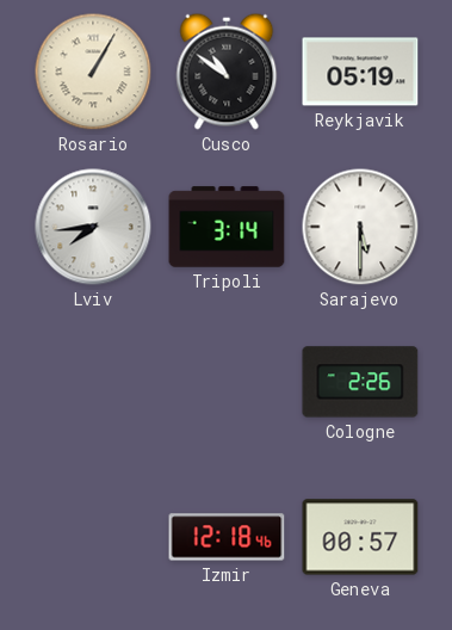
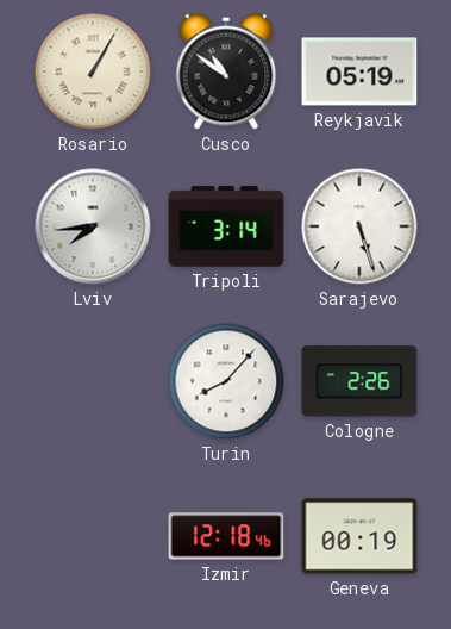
Sarajevo: 5:30 -> 5:27
Turin: none -> 8:07
Geneva: 00:57 -> 00:19
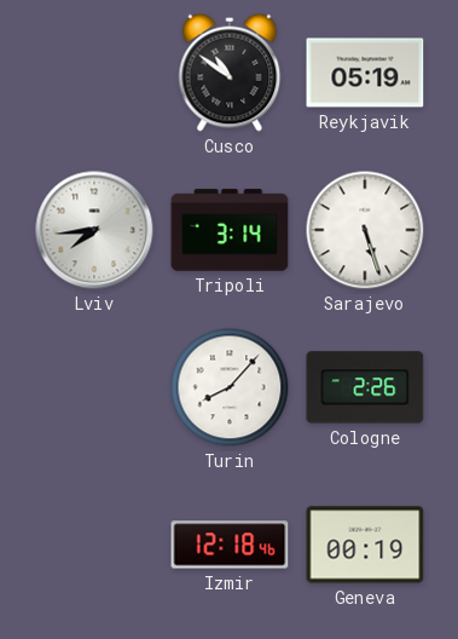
Rosario: 1:05 -> none
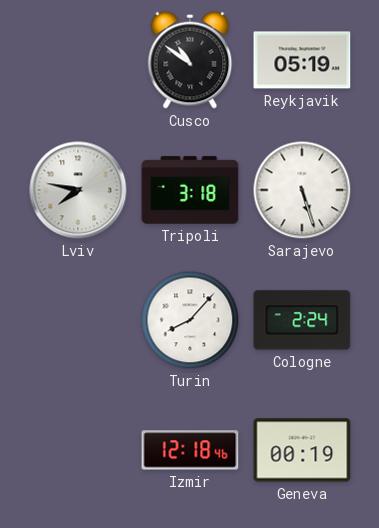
Lviv: 7:44 -> 7:47
Tripoli: 3:14 -> 3:18
Cologne: 2:26 -> 2:24
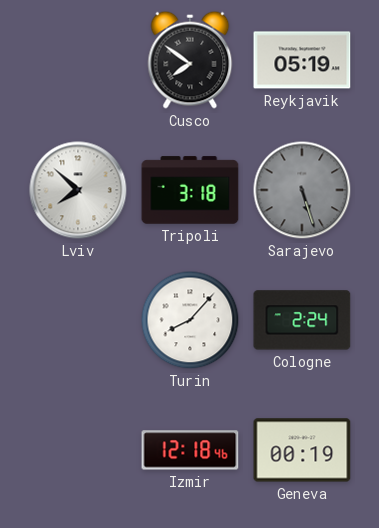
Cusco: 10:51 -> 7:51
Lviv: 7:47 -> 7:52
Sarajevo dial: white -> grey
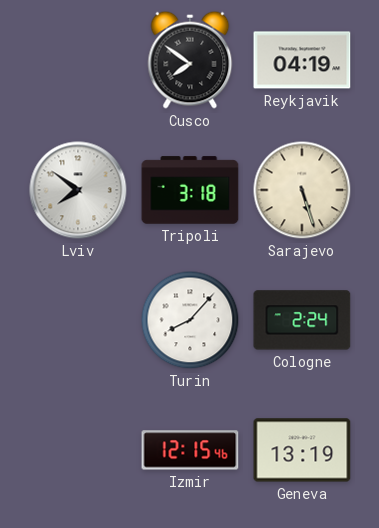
Reykjavik: 05:19 -> 04:19
Lviv: 7:52 -> 7:51
Sarajevo dial: grey -> cream
Izmir: 12:18 -> 12:15
Geneva: 00:19 -> 13:19
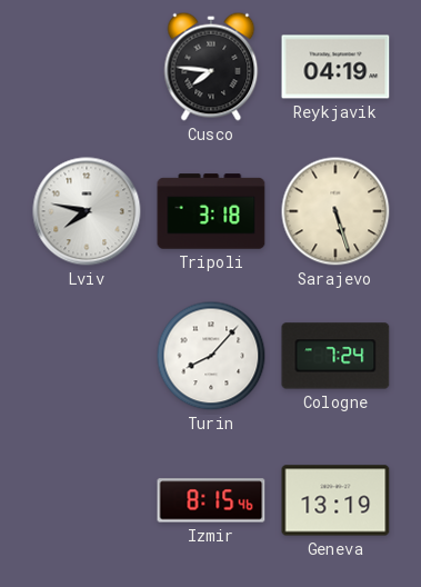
Cusco: 7:51 -> 7:46
Lviv: 7:51 -> 7:47
Cologne: 2:24 -> 7:24
Izmir: 12:15 -> 8:15
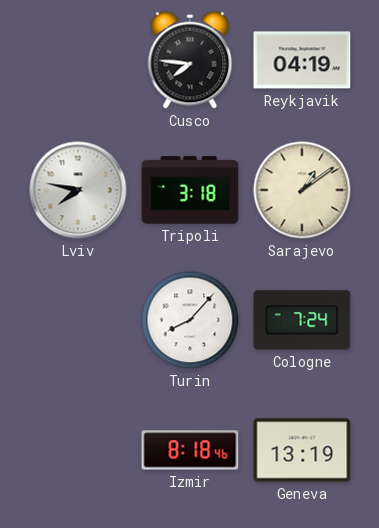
Sarajevo: 5:27 -> 1:09
Izmir: 8:15 -> 8:18
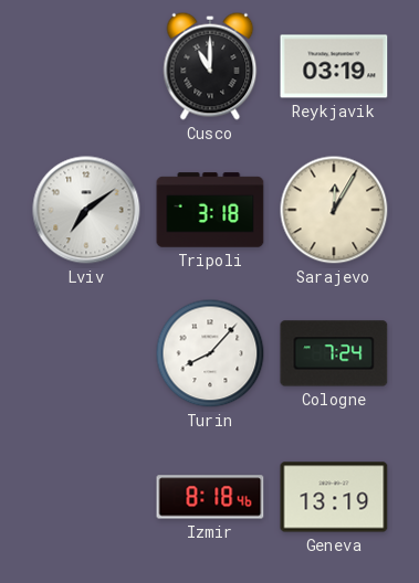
Cusco: 7:46 -> 11:00
Reykjavik: 04:19 -> 03:19
Lviv: 7:47 -> 7:09
Sarajevo: 1:09 -> 12:05
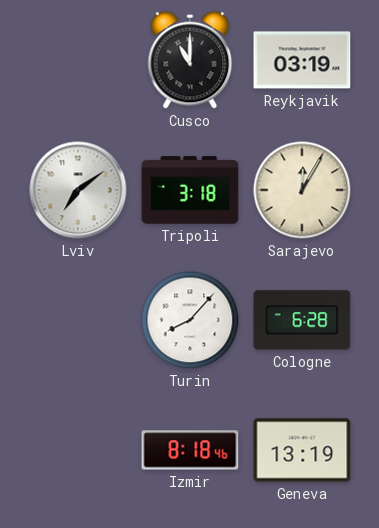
Cologne: 7:24 -> 6:28
